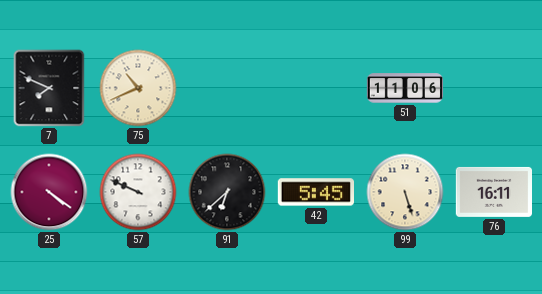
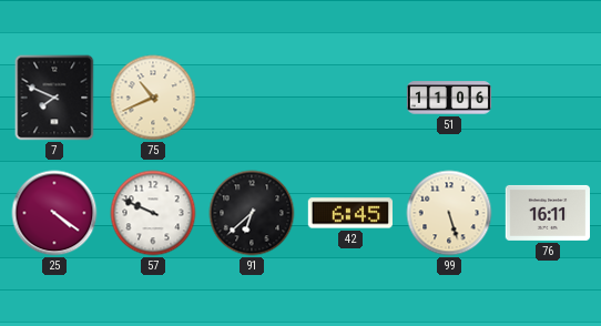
42: 5:45 -> 6:45
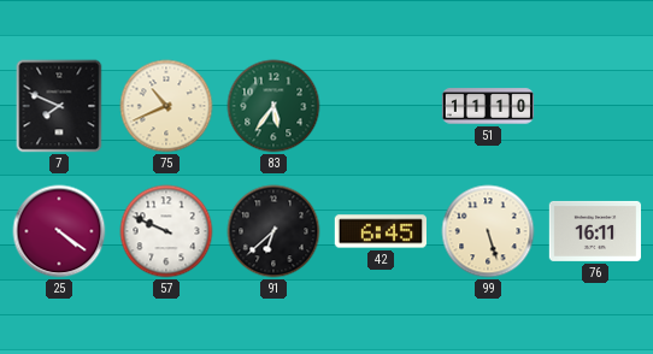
83: none -> 5:36
51: 11:06 -> 11:10
